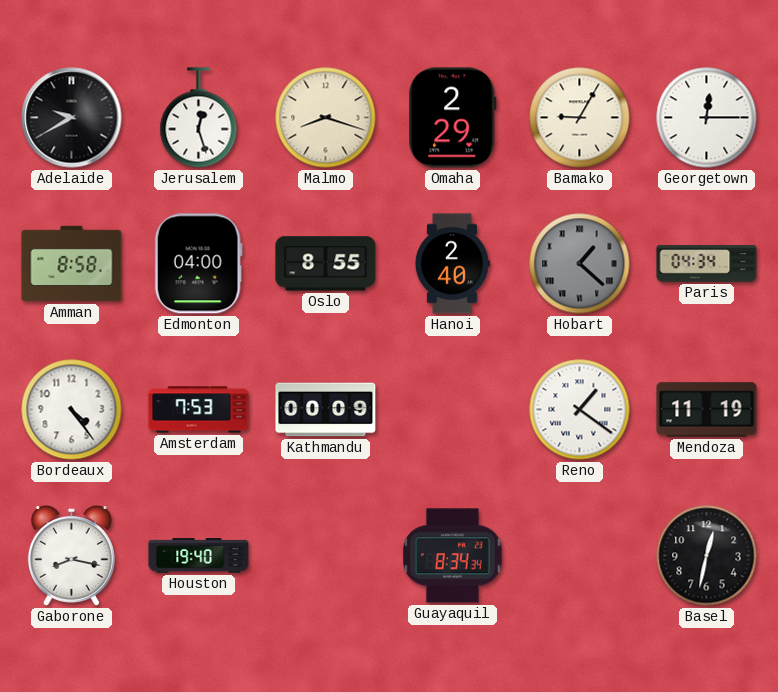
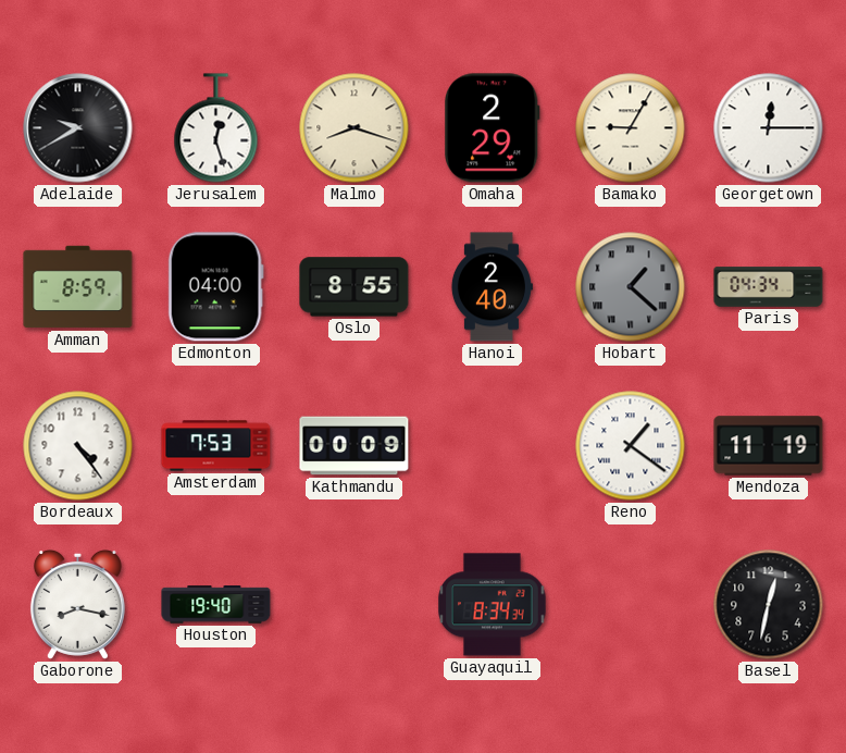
Amman: 8:58 -> 8:59
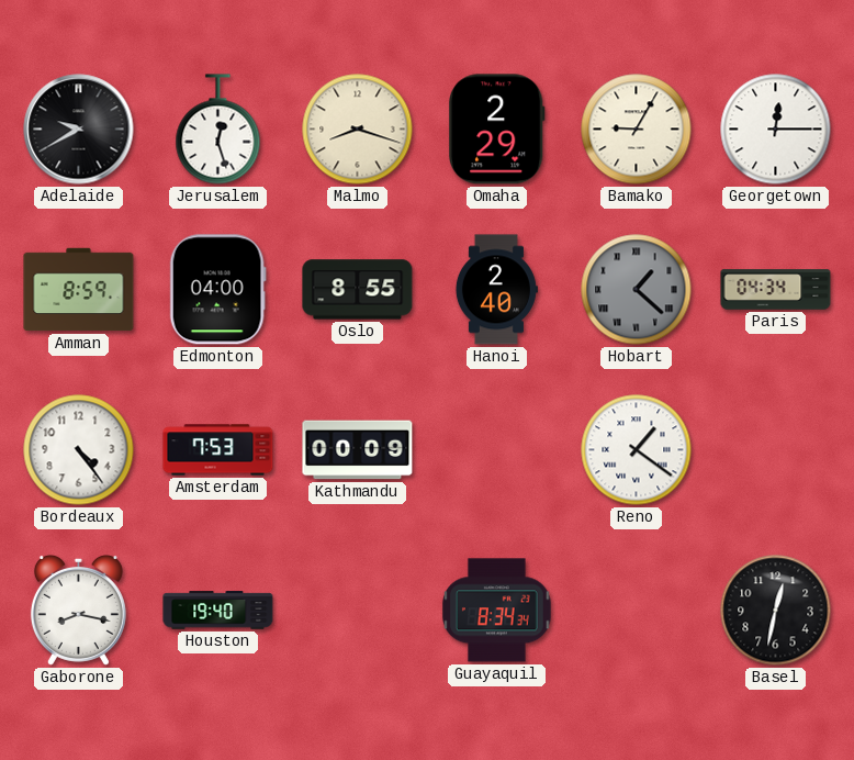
Mendoza: 11:19 -> none
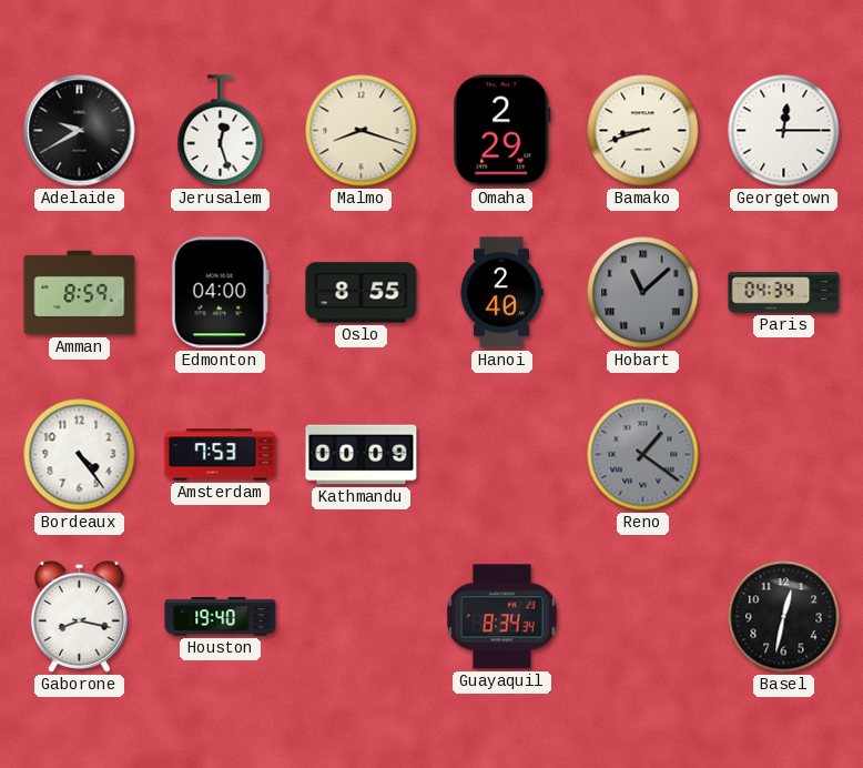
Bamako: 9:05 -> 8:42
Hobart: 1:22 -> 11:08
Reno dial: white -> grey
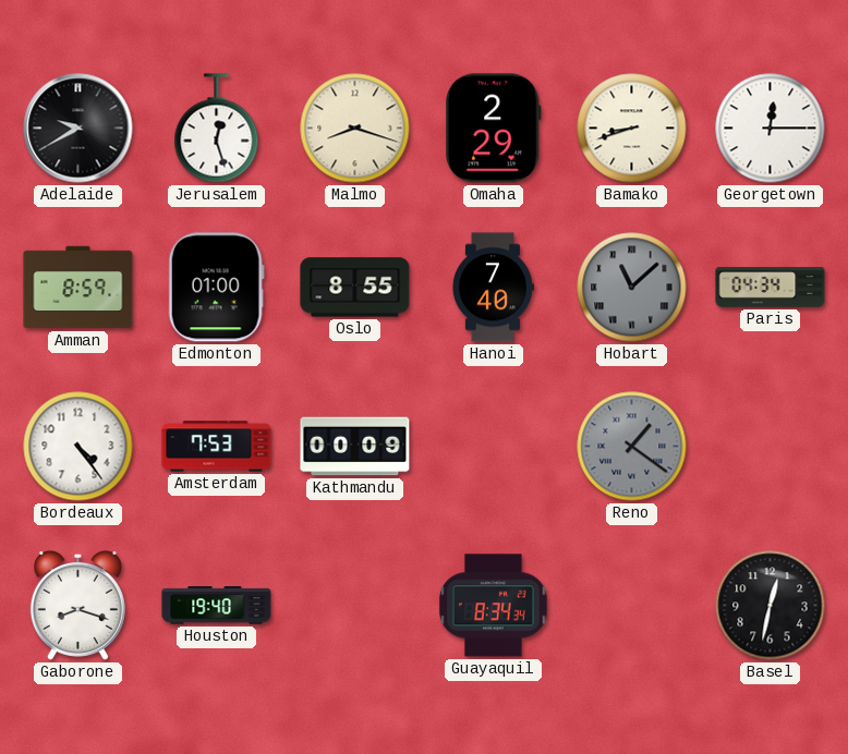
Edmonton: 04:00 -> 01:00
Hanoi: 2:40 -> 7:40
Gaborone: 8:17 -> 8:18
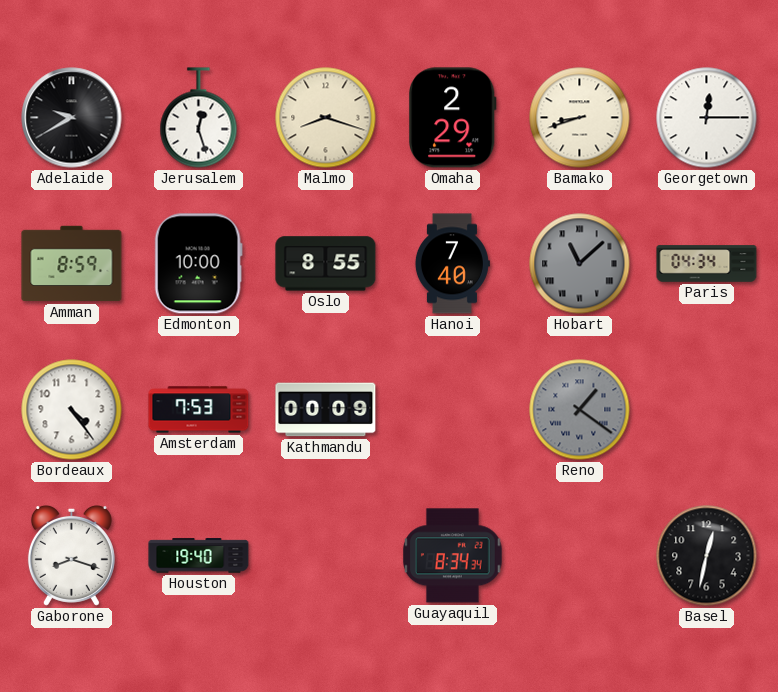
Edmonton: 01:00 -> 10:00
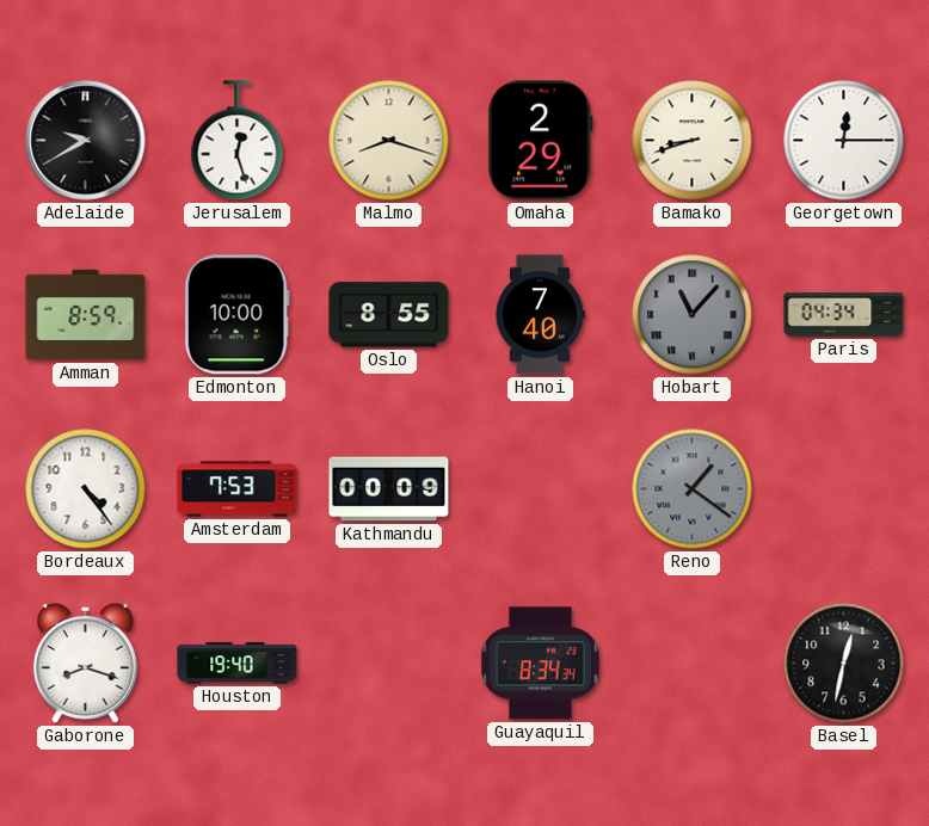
Hobart: 11:08 -> 11:07
